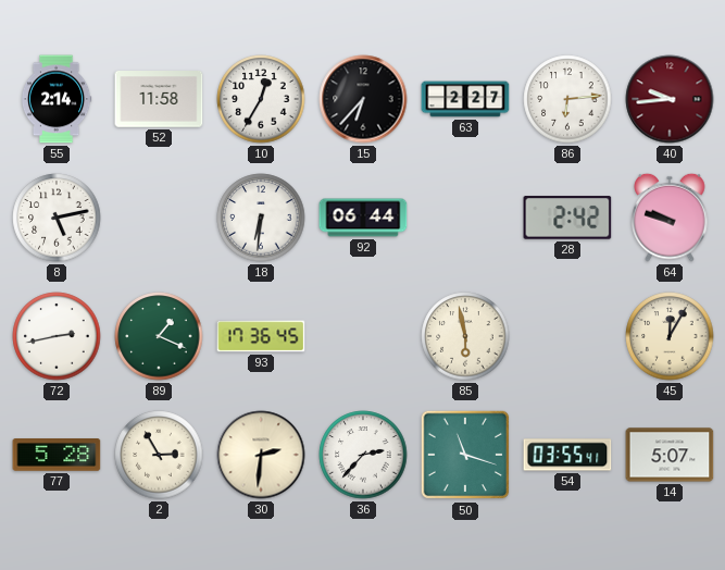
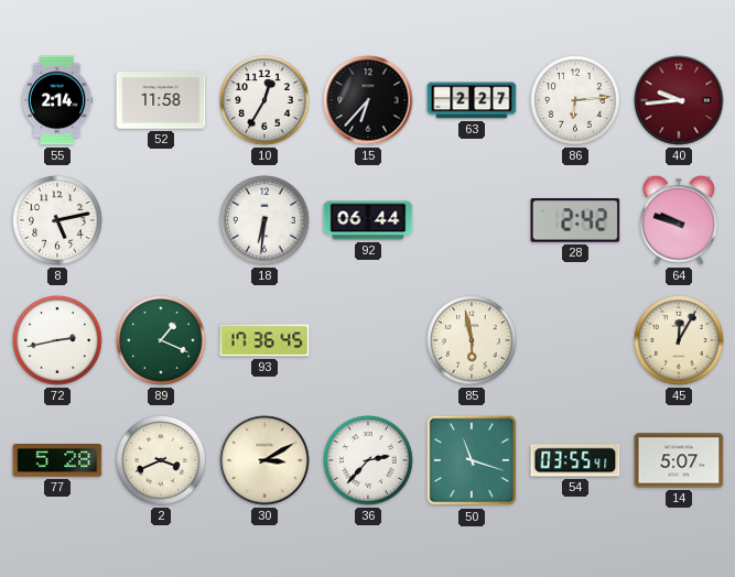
2: 2:55 -> 3:41
30: 2:31 -> 3:10
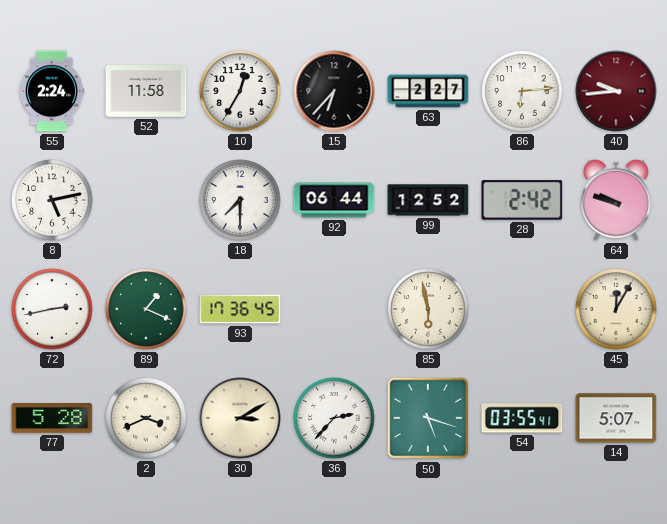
55: 2:14 -> 2:24
18: 6:31 -> 7:30
99: none -> 12:52
50: 11:18 -> 5:18
